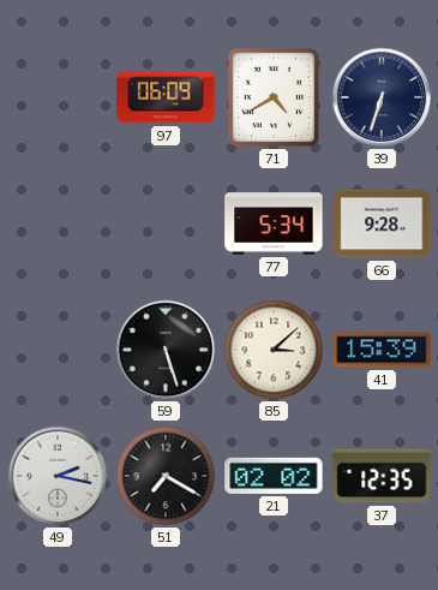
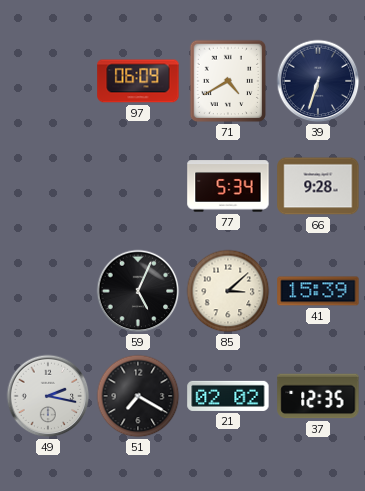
59: 5:27 -> 5:04
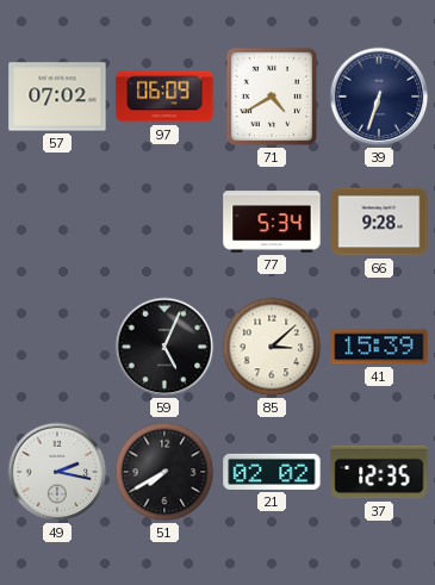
57: none -> 07:02
51: 7:20 -> 7:40
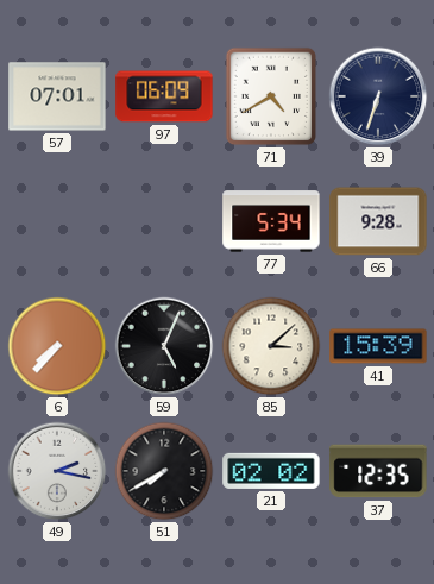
57: 07:02 -> 07:01
6: none -> 7:37
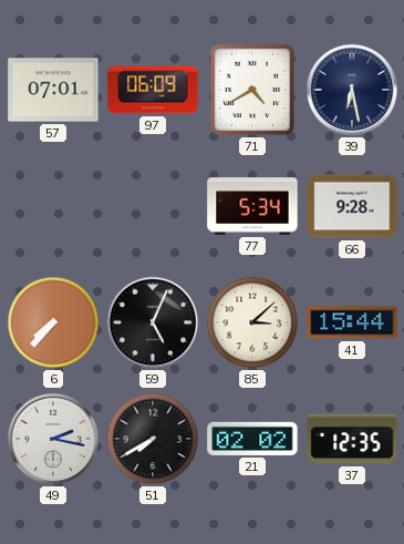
39: 6:33 -> 6:28
41: 15:39 -> 15:44
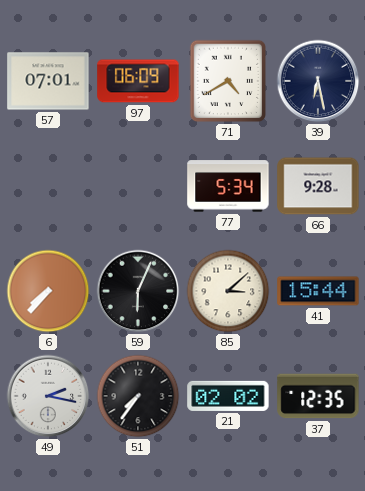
59: 5:04 -> 6:04
51: 7:40 -> 7:36
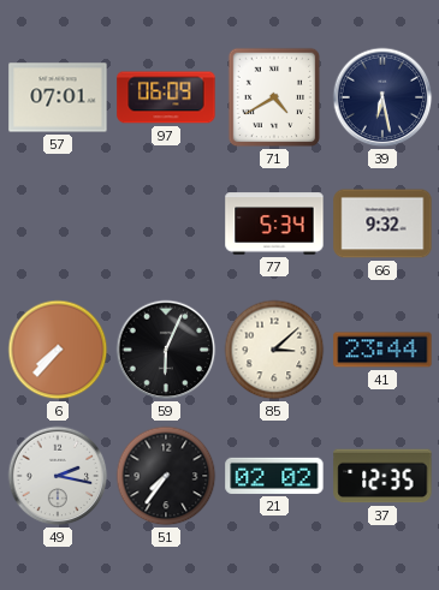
66: 9:28 -> 9:32
41: 15:44 -> 23:44
